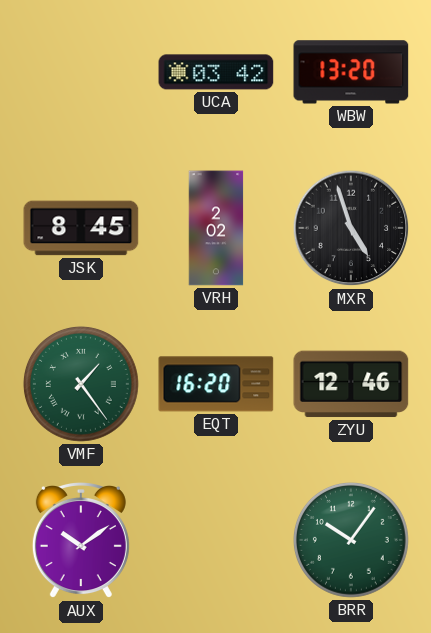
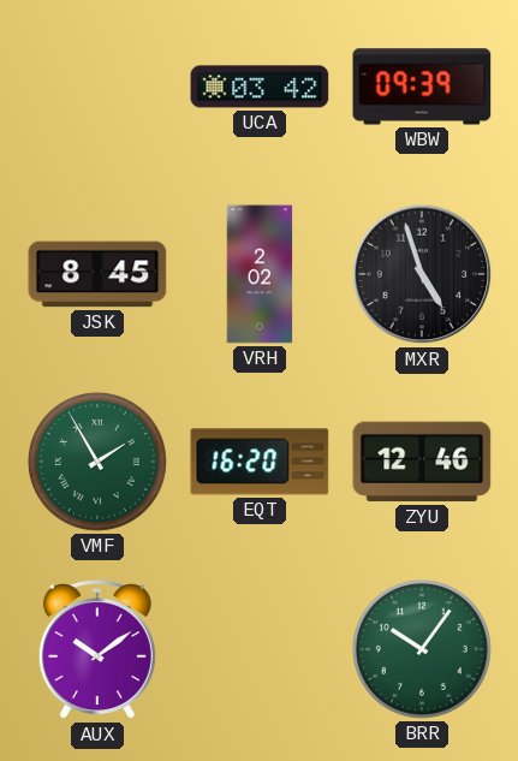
WBW: 13:20 -> 09:39
VMF: 1:24 -> 1:55
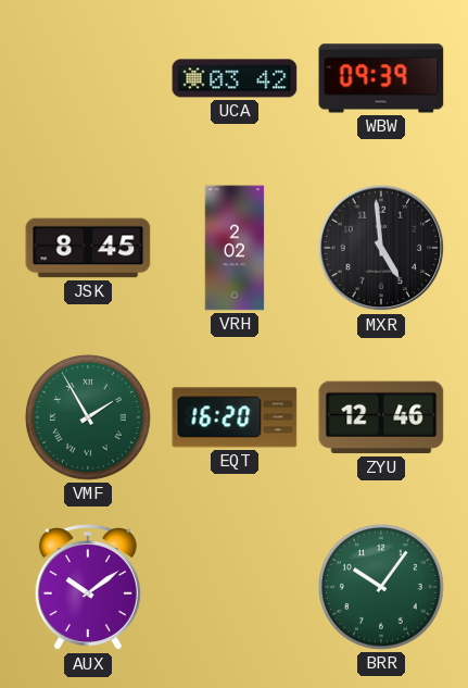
MXR: 4:57 -> 4:59
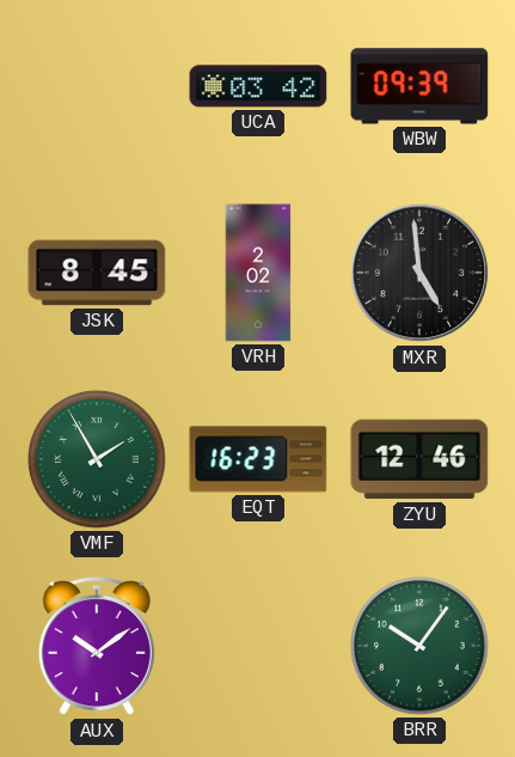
EQT: 16:20 -> 16:23
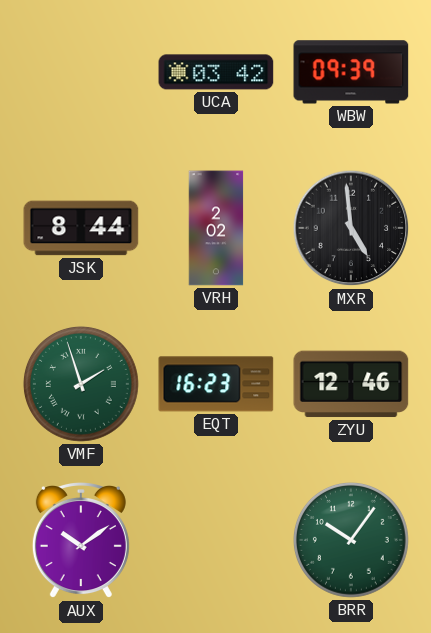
JSK: 8:45 -> 8:44
VMF: 1:55 -> 1:57
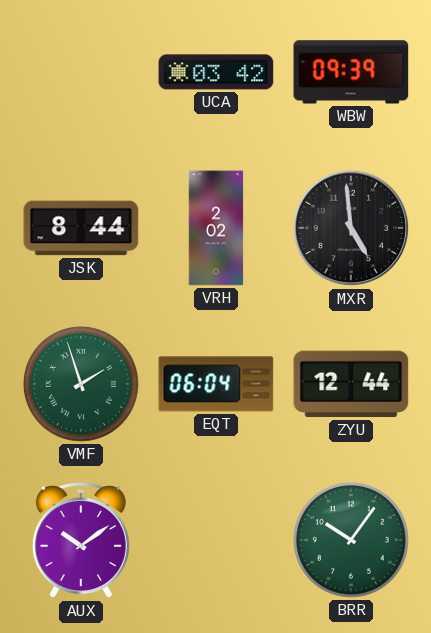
EQT: 16:23 -> 06:04
ZYU: 12:46 -> 12:44
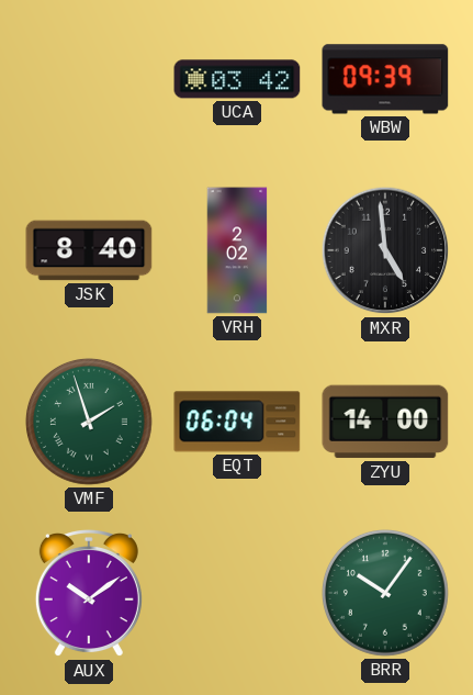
JSK: 8:44 -> 8:40
ZYU: 12:44 -> 14:00
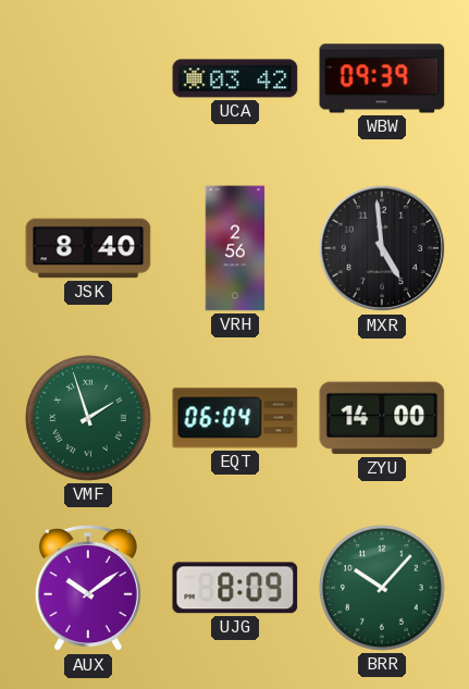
VRH: 2:02 -> 2:56
UJG: none -> 8:09
BRR: 10:06 -> 10:07
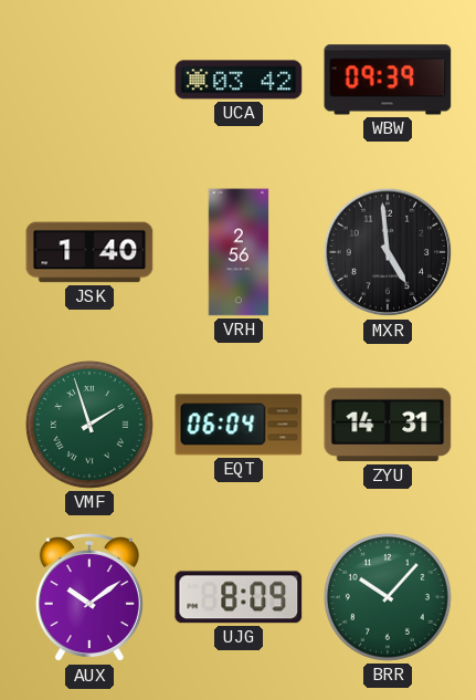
JSK: 8:40 -> 1:40
ZYU: 14:00 -> 14:31
